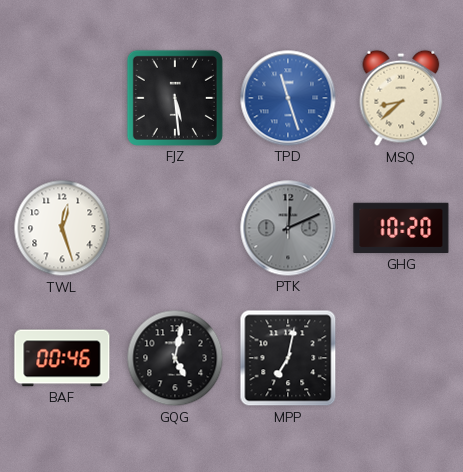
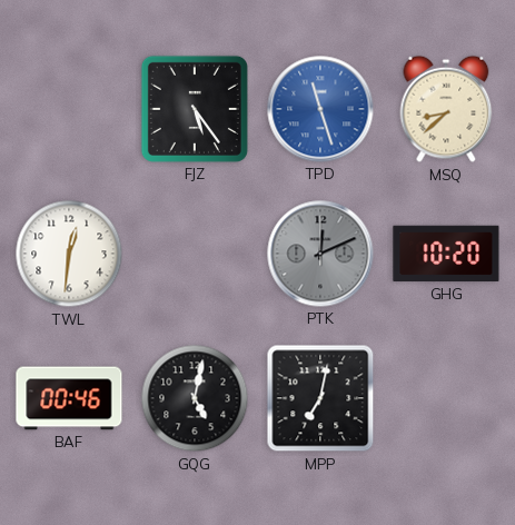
FJZ: 5:29 -> 5:24
TWL: 12:27 -> 12:31
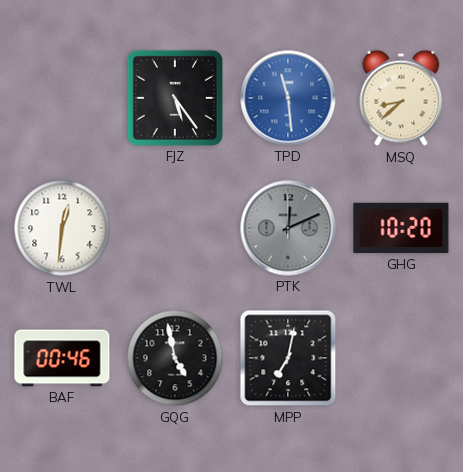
TPD: 11:27 -> 11:29
GQG: 5:02 -> 4:58
